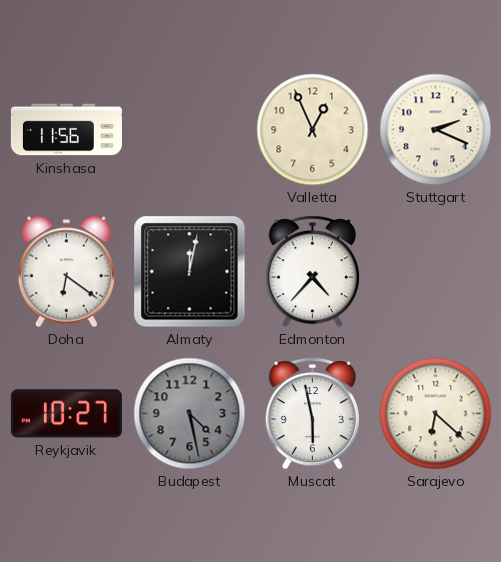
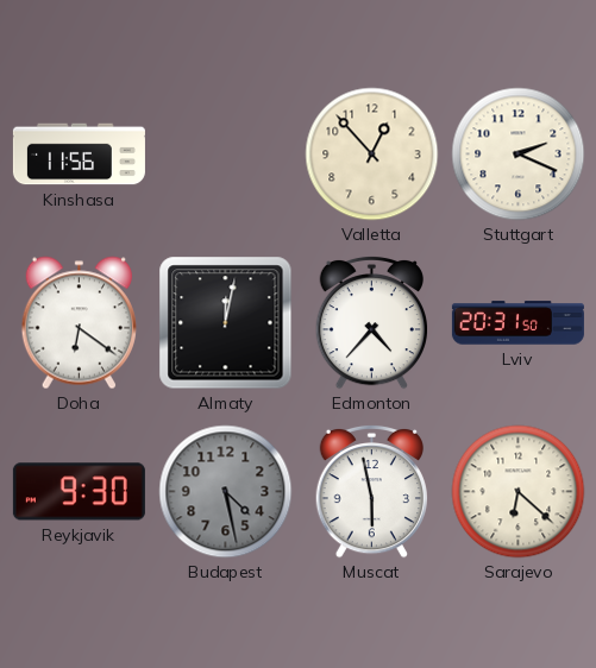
Valletta: 12:56 -> 12:53
Lviv: none -> 20:31
Reykjavik: 10:27 -> 9:30
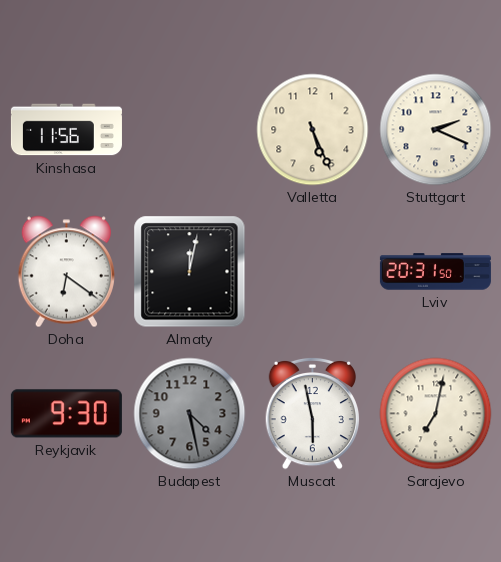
Valletta: 12:53 -> 5:26
Edmonton: 4:37 -> none
Sarajevo: 6:22 -> 7:02
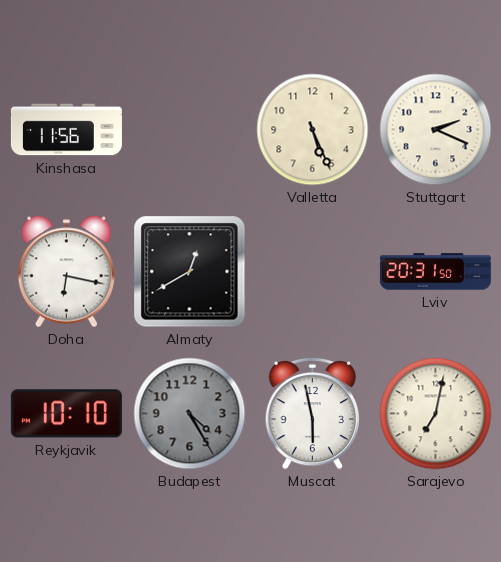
Doha: 6:21 -> 6:17
Almaty: 12:02 -> 12:40
Reykjavik: 9:30 -> 10:10
Budapest: 4:28 -> 4:25
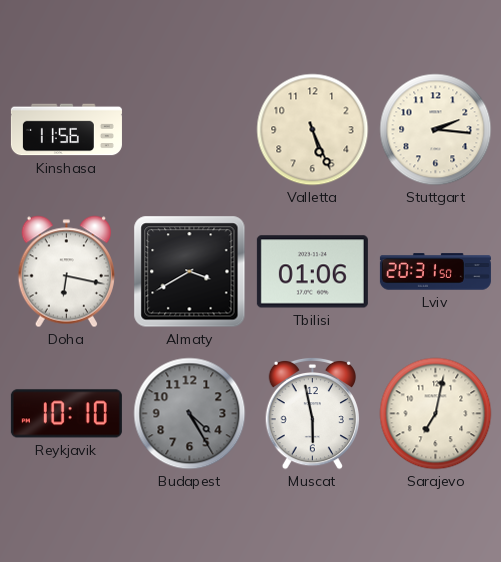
Stuttgart: 2:19 -> 2:16
Almaty: 12:40 -> 3:40
Tbilisi: none -> 01:06
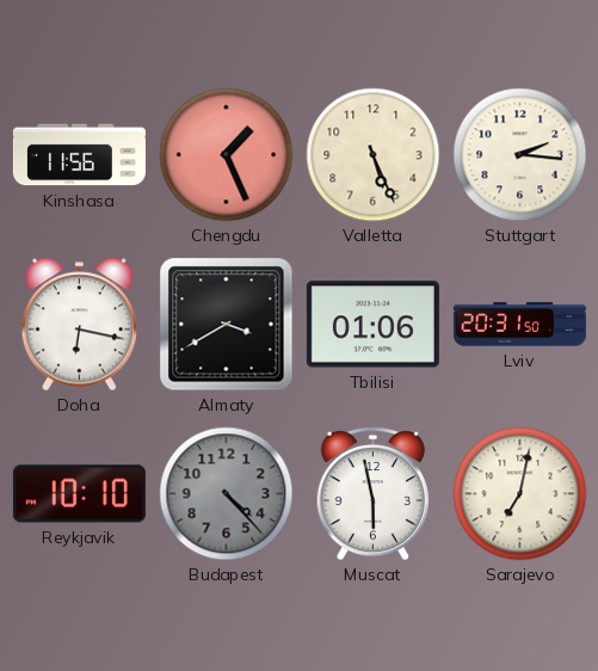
Chengdu: none -> 1:26
Budapest: 4:25 -> 4:23
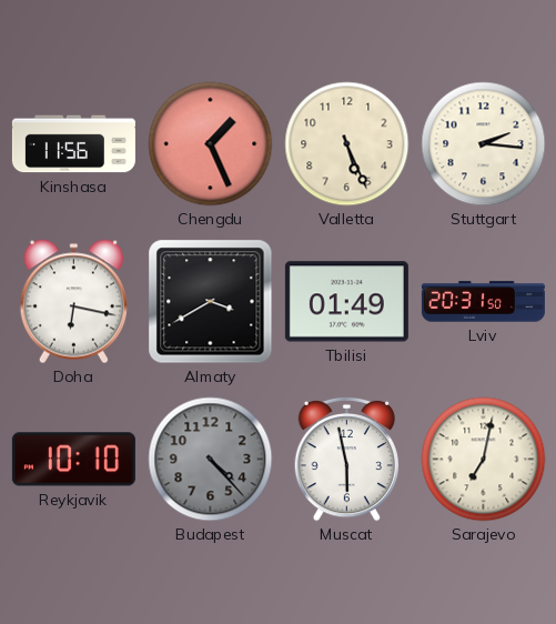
Tbilisi: 01:06 -> 01:49
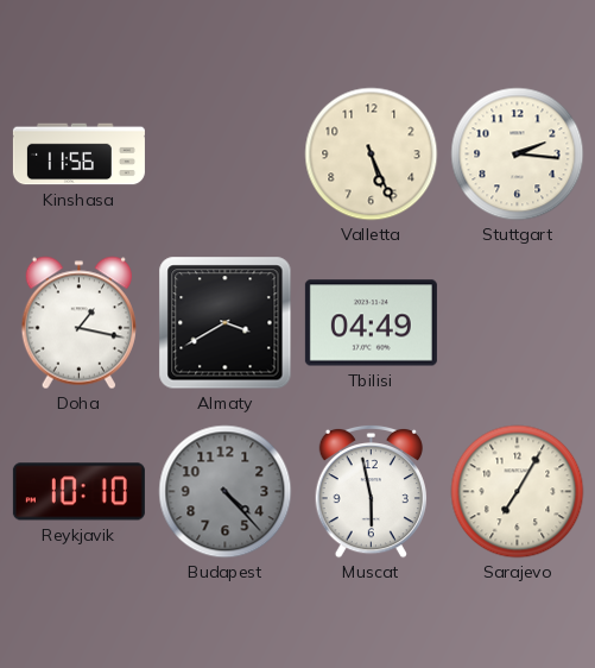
Chengdu: 1:26 -> none
Doha: 6:17 -> 1:17
Tbilisi: 01:49 -> 04:49
Lviv: 20:31 -> none
Sarajevo: 7:02 -> 7:05
